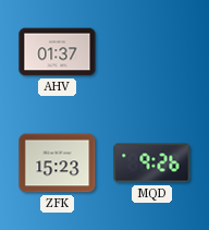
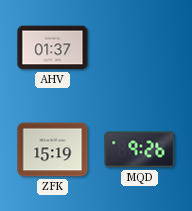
ZFK: 15:23 -> 15:19
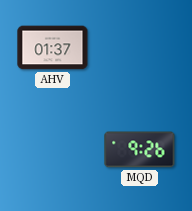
ZFK: 15:19 -> none
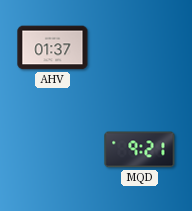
MQD: 9:26 -> 9:21
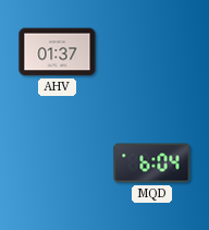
MQD: 9:21 -> 6:04
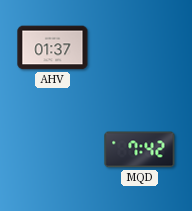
MQD: 6:04 -> 7:42
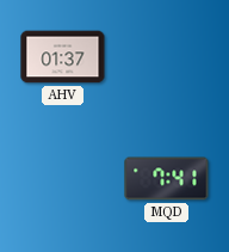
MQD: 7:42 -> 7:41
